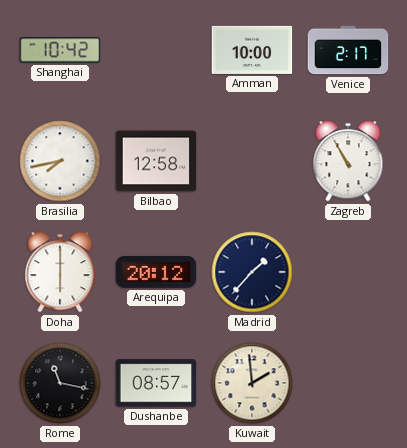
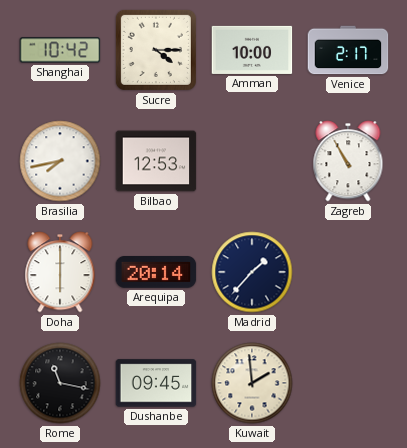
Sucre: none -> 4:15
Bilbao: 12:58 -> 12:53
Arequipa: 20:12 -> 20:14
Dushanbe: 08:57 -> 09:45
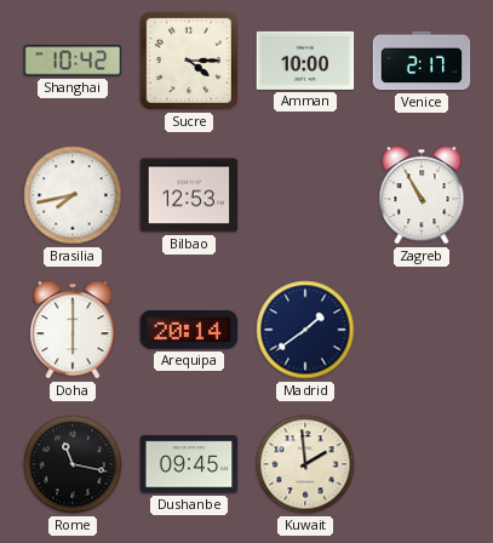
Madrid: 1:37 -> 1:39
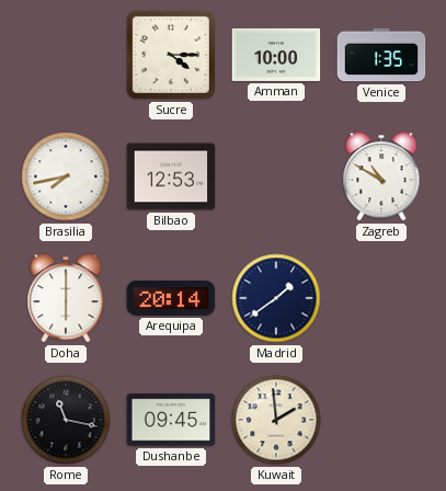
Shanghai: 10:42 -> none
Venice: 2:17 -> 1:35
Zagreb: 10:55 -> 10:50
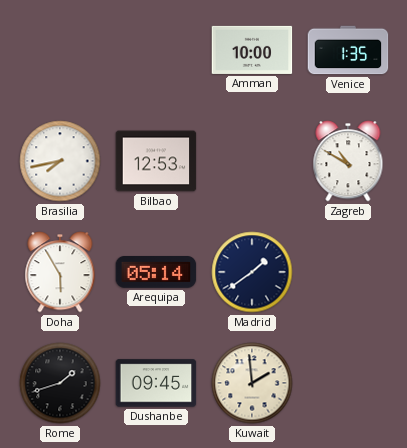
Sucre: 4:15 -> none
Doha: 6:00 -> 5:55
Arequipa: 20:14 -> 05:14
Rome: 11:17 -> 1:42
